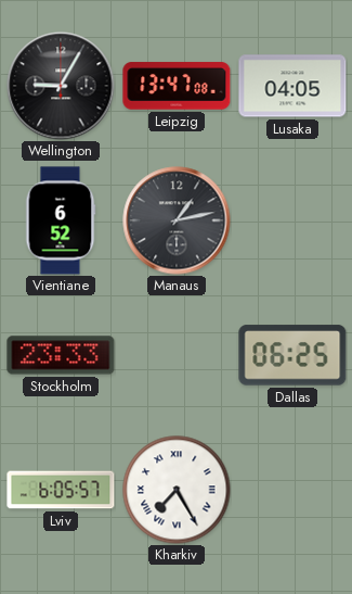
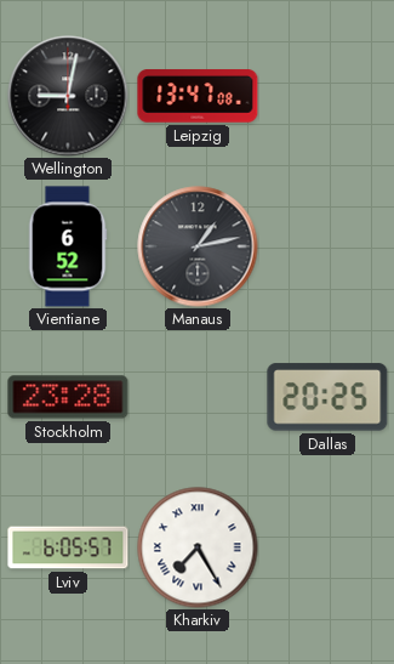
Wellington: 9:05 -> 9:02
Lusaka: 04:05 -> none
Stockholm: 23:33 -> 23:28
Dallas: 06:25 -> 20:25
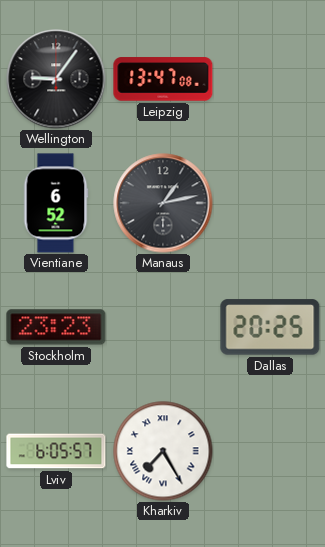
Wellington: 9:02 -> 9:06
Stockholm: 23:28 -> 23:23
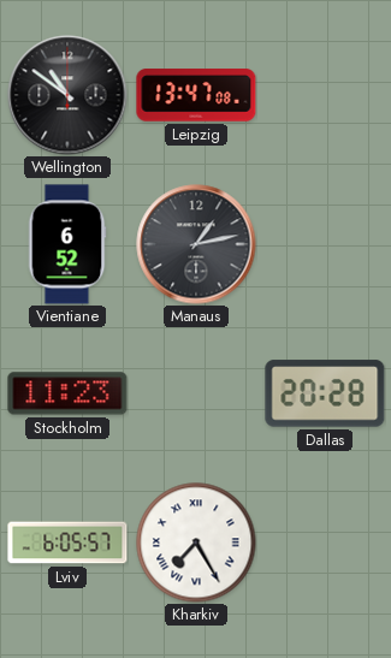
Wellington: 9:06 -> 10:51
Stockholm: 23:23 -> 11:23
Dallas: 20:25 -> 20:28
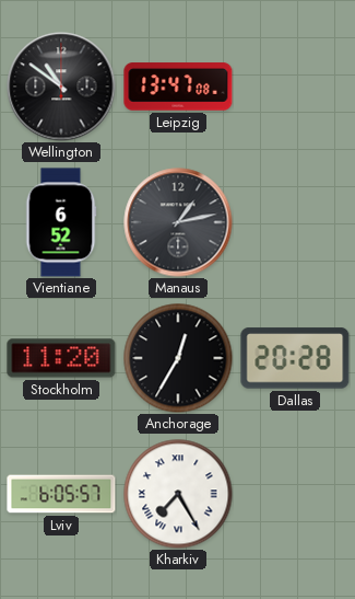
Stockholm: 11:23 -> 11:20
Anchorage: none -> 12:35
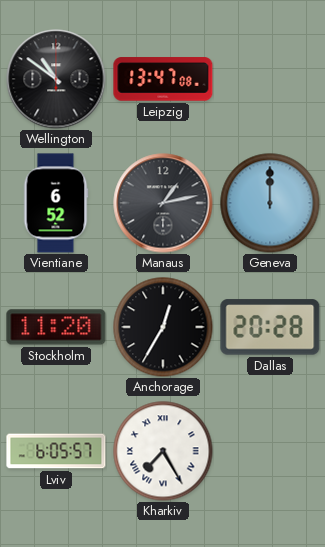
Geneva: none -> 12:00
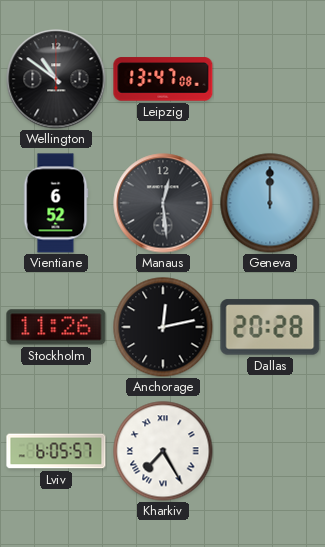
Manaus: 1:13 -> 12:29
Stockholm: 11:20 -> 11:26
Anchorage: 12:35 -> 12:13
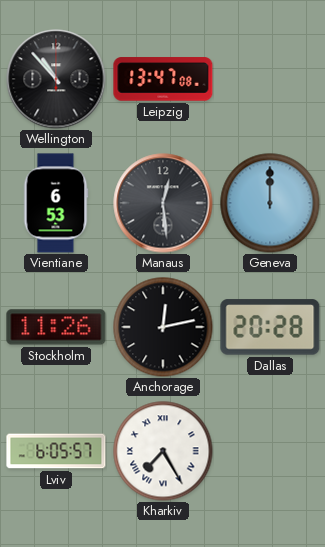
Wellington: 10:51 -> 10:53
Vientiane: 6:52 -> 6:53
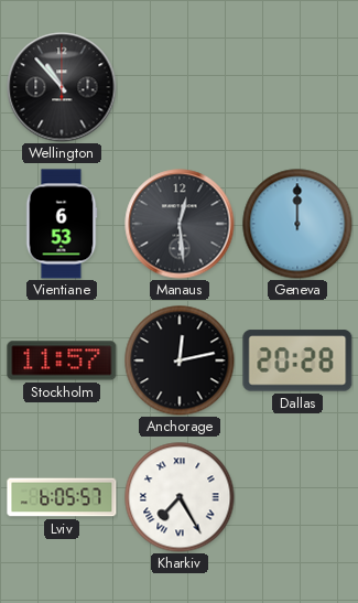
Leipzig: 13:47 -> none
Stockholm: 11:26 -> 11:57
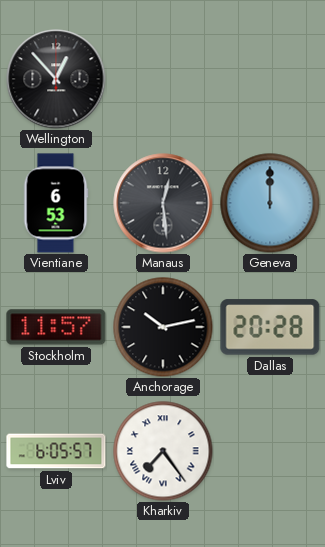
Wellington: 10:53 -> 12:53
Anchorage: 12:13 -> 10:13
Kharkiv: 7:25 -> 7:24
